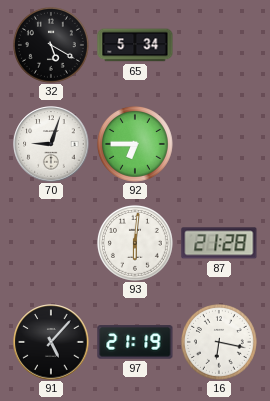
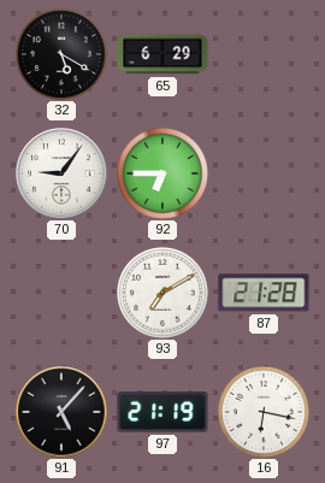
65: 5:34 -> 6:29
70: 9:03 -> 9:06
93: 6:01 -> 7:10
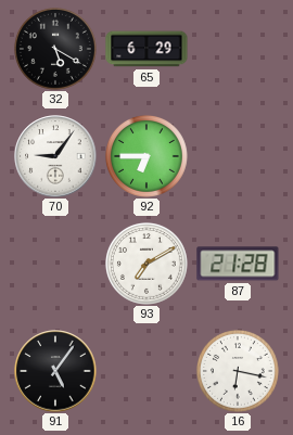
91: 5:07 -> 5:06
97: 21:19 -> none
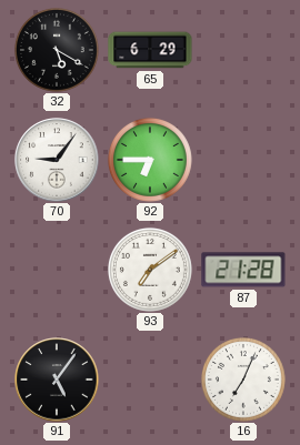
93: 7:10 -> 7:09
16: 6:17 -> 7:04
